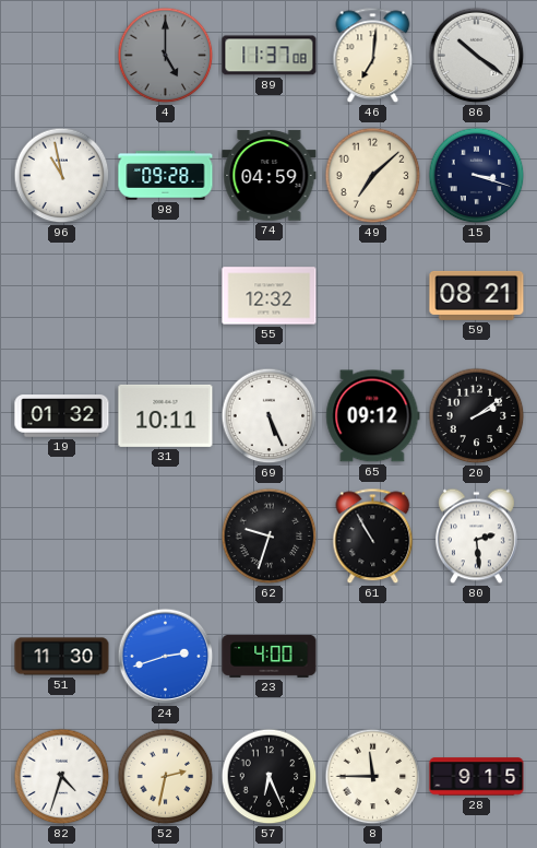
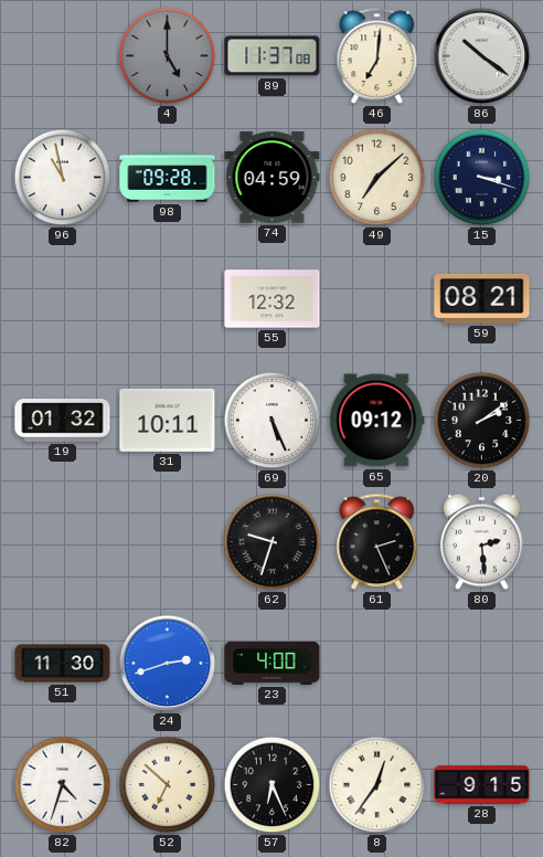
61: 10:55 -> 2:26
52: 2:32 -> 6:52
8: 11:45 -> 12:36
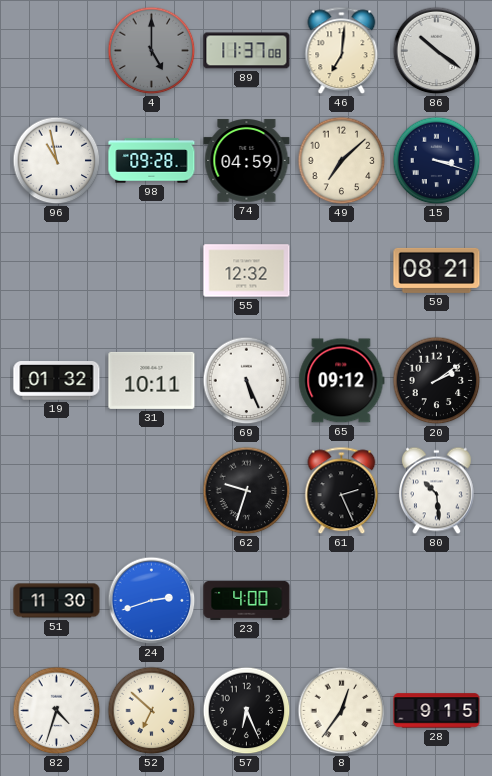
80: 2:29 -> 10:29
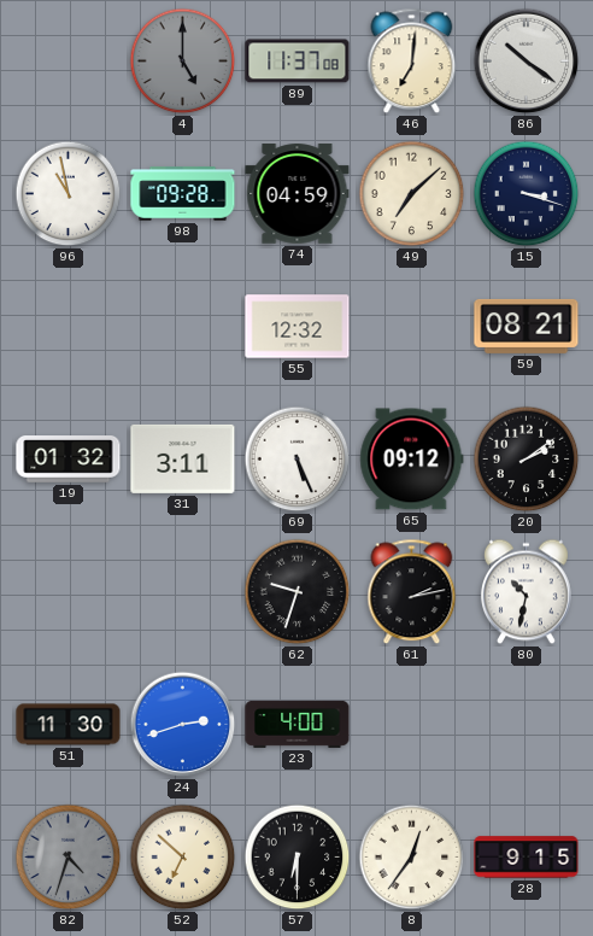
31: 10:11 -> 3:11
61: 2:26 -> 2:13
80: 10:29 -> 10:32
82 dial: white -> grey
57: 6:26 -> 6:30
